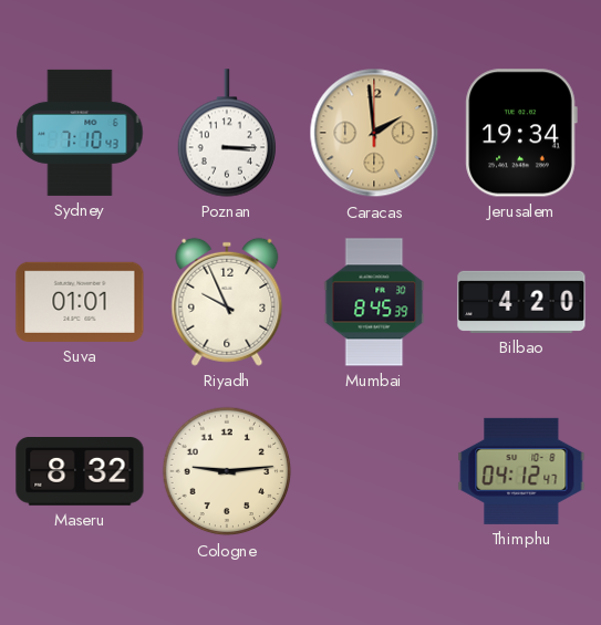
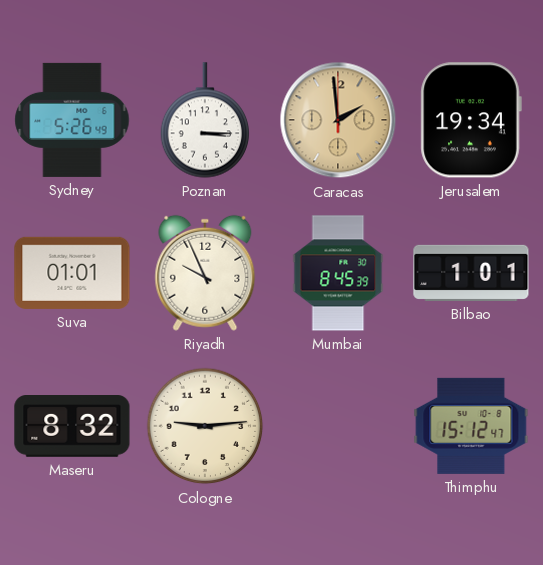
Sydney: 7:10 -> 5:26
Bilbao: 4:20 -> 1:01
Thimphu: 04:12 -> 15:12
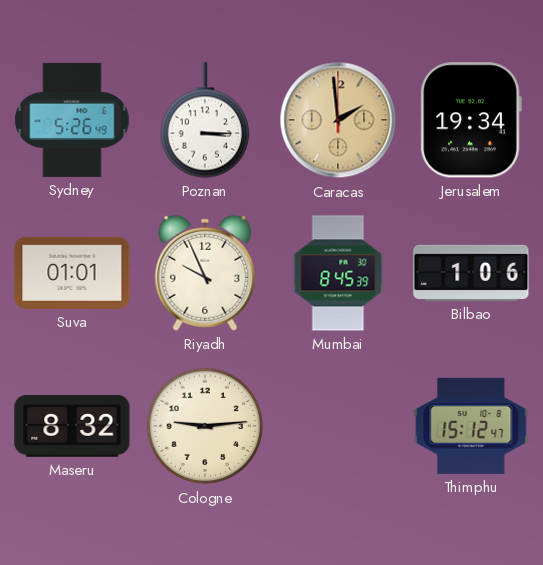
Bilbao: 1:01 -> 1:06
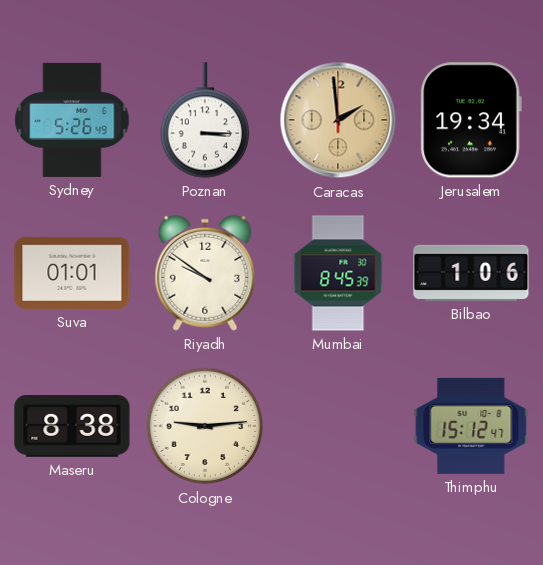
Riyadh: 9:56 -> 9:51
Maseru: 8:32 -> 8:38
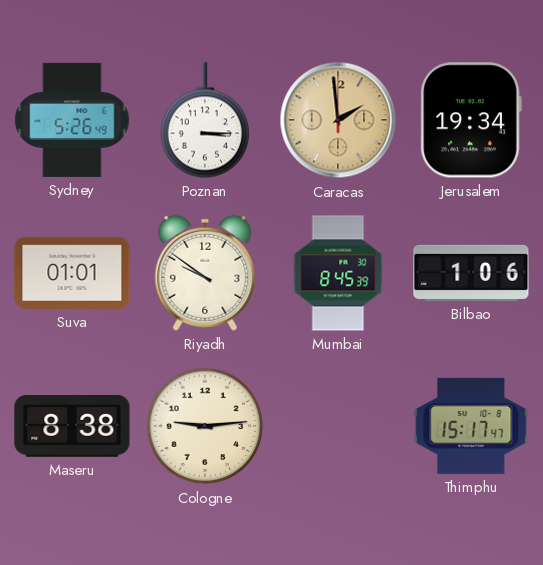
Thimphu: 15:12 -> 15:17
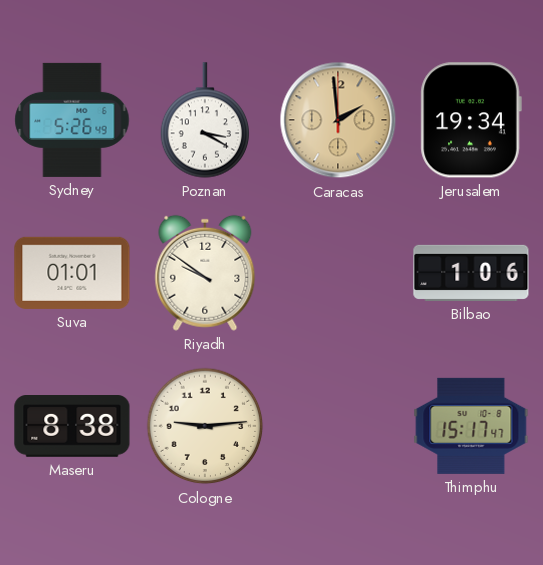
Poznan: 3:15 -> 3:20
Mumbai: 8:45 -> none
